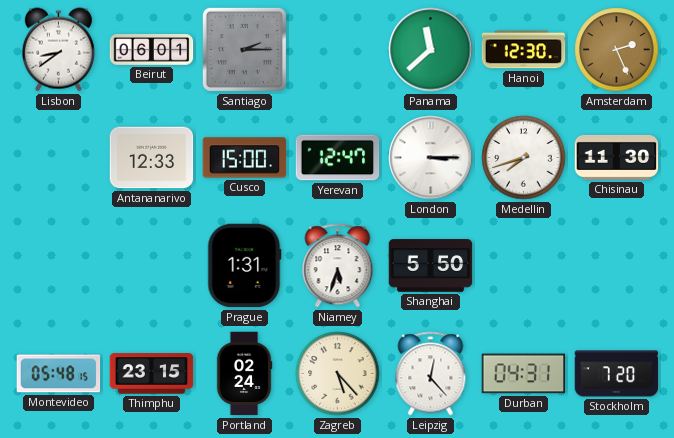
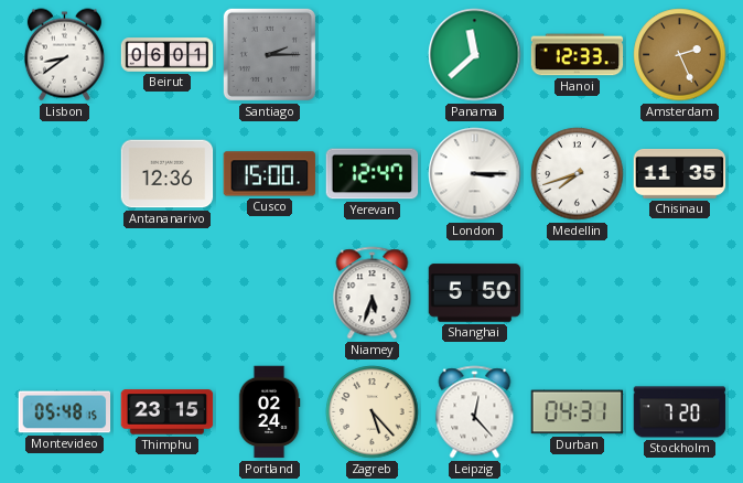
Hanoi: 12:30 -> 12:33
Antananarivo: 12:33 -> 12:36
Chisinau: 11:30 -> 11:35
Prague: 1:31 -> none
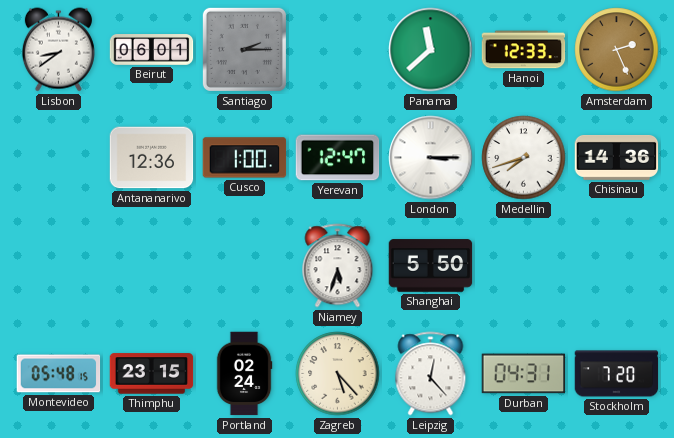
Cusco: 15:00 -> 1:00
Chisinau: 11:35 -> 14:36
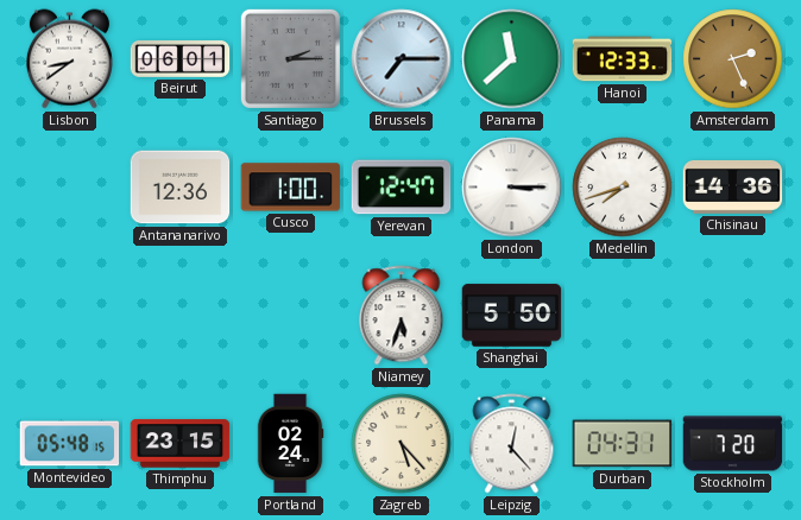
Brussels: none -> 7:15
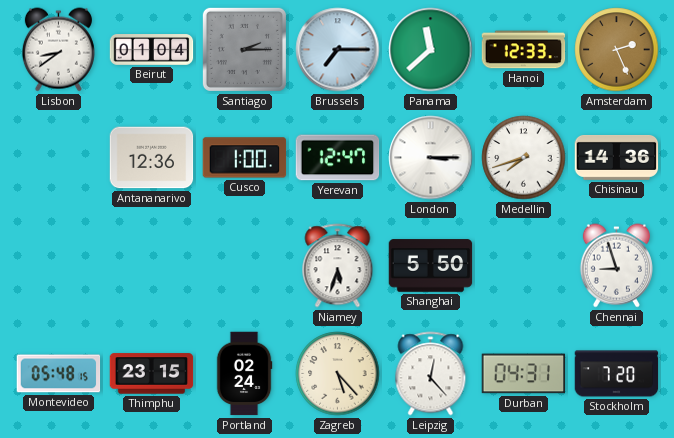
Beirut: 06:01 -> 01:04
Chennai: none -> 8:57
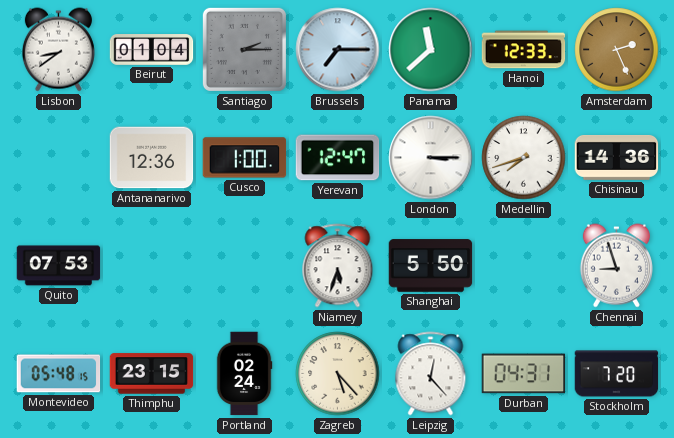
Quito: none -> 07:53
